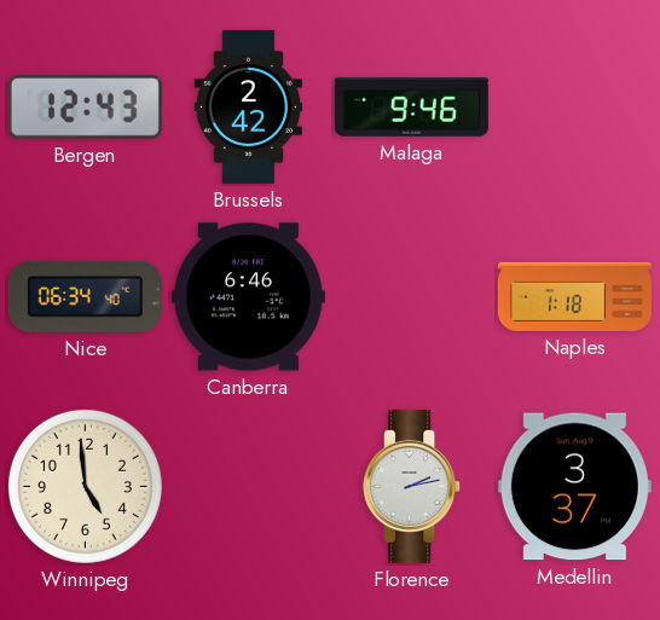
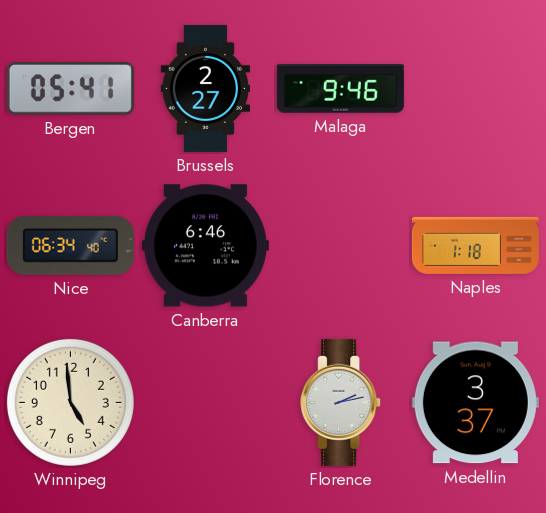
Bergen: 12:43 -> 05:41
Brussels: 2:42 -> 2:27
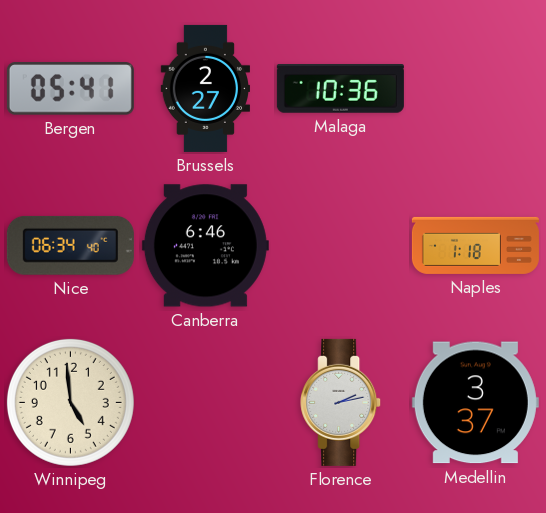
Malaga: 9:46 -> 10:36
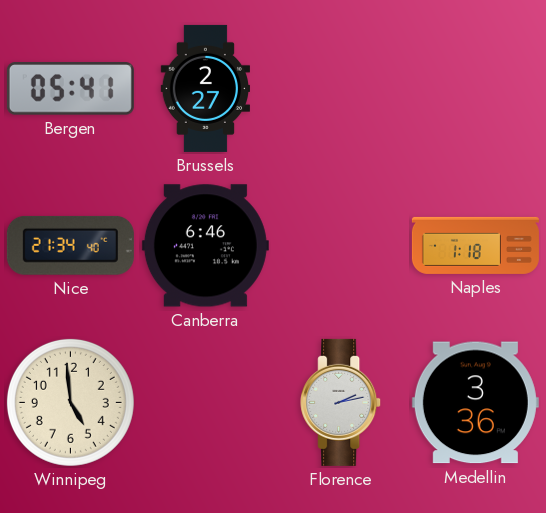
Malaga: 10:36 -> none
Nice: 06:34 -> 21:34
Medellin: 3:37 -> 3:36
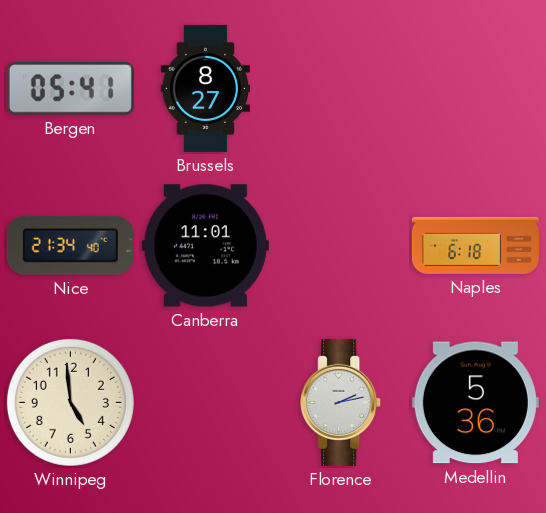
Brussels: 2:27 -> 8:27
Canberra: 6:46 -> 11:01
Naples: 1:18 -> 6:18
Medellin: 3:36 -> 5:36
